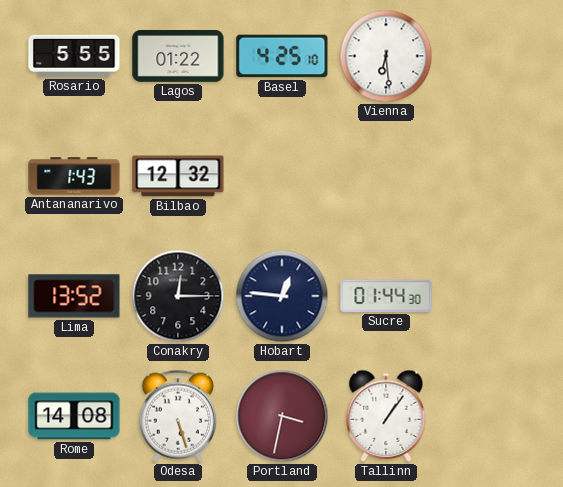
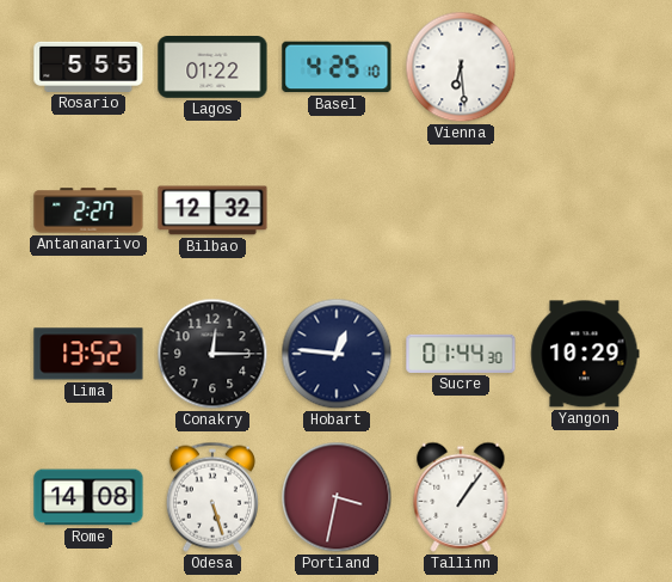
Antananarivo: 1:43 -> 2:27
Yangon: none -> 10:29
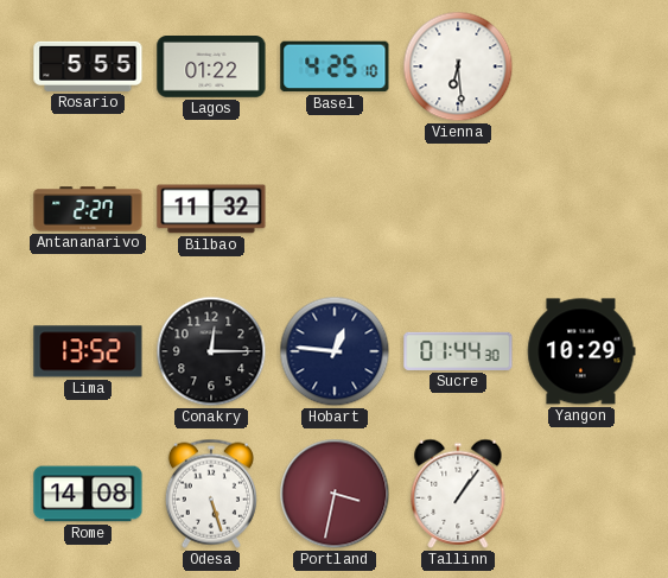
Bilbao: 12:32 -> 11:32
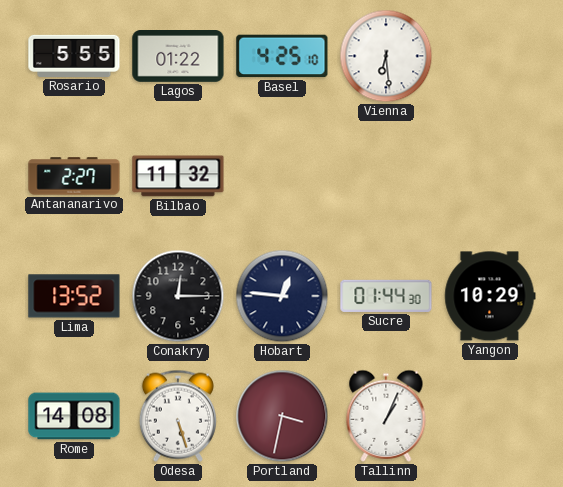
Tallinn: 1:06 -> 1:04
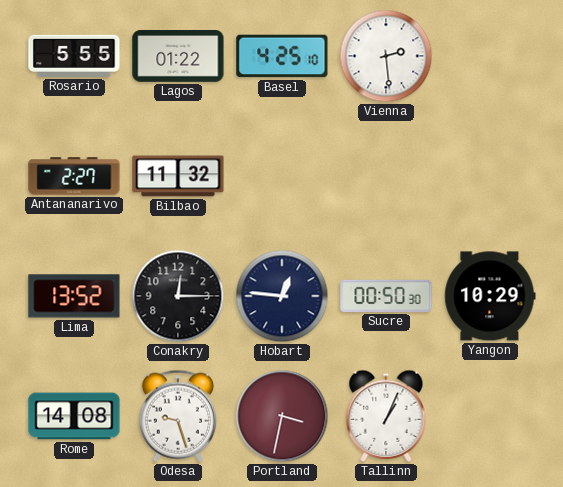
Vienna: 6:29 -> 2:29
Sucre: 01:44 -> 00:50
Odesa: 5:27 -> 9:27
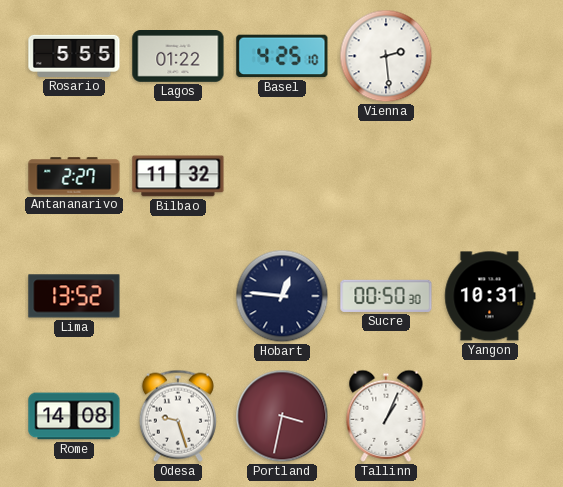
Conakry: 12:15 -> none
Yangon: 10:29 -> 10:31
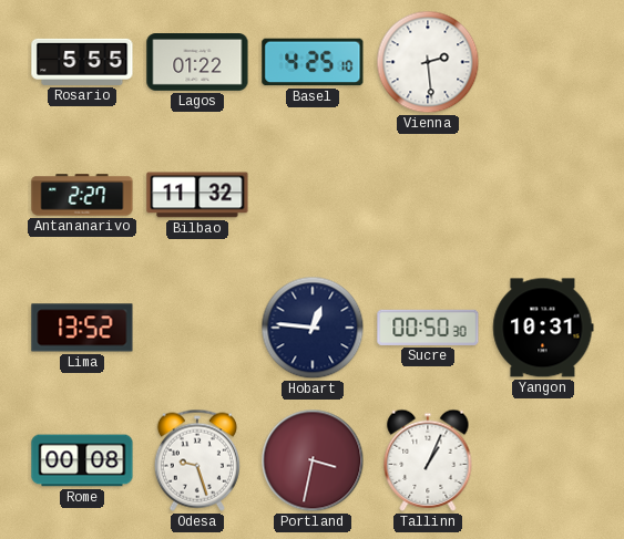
Rome: 14:08 -> 00:08
